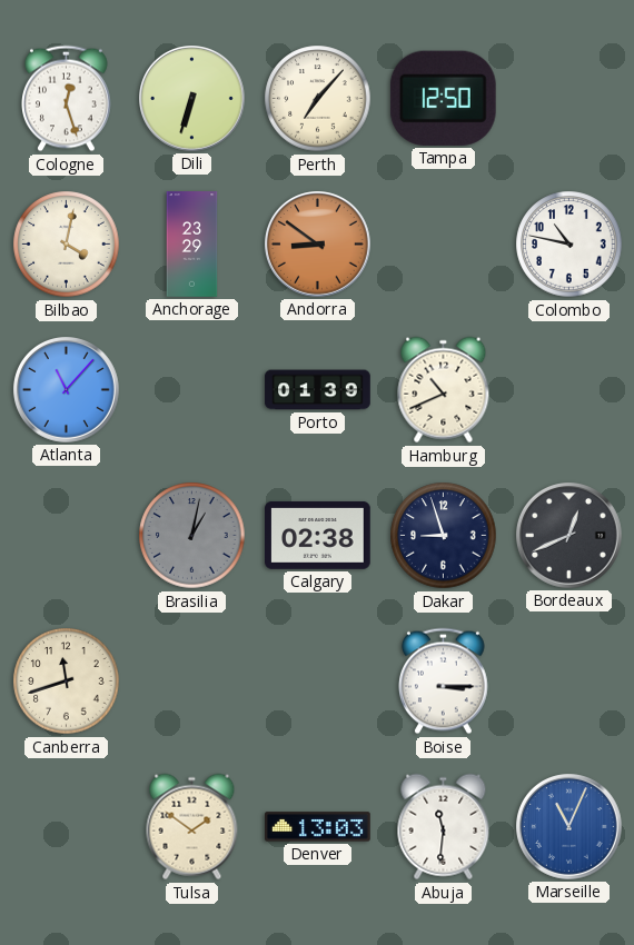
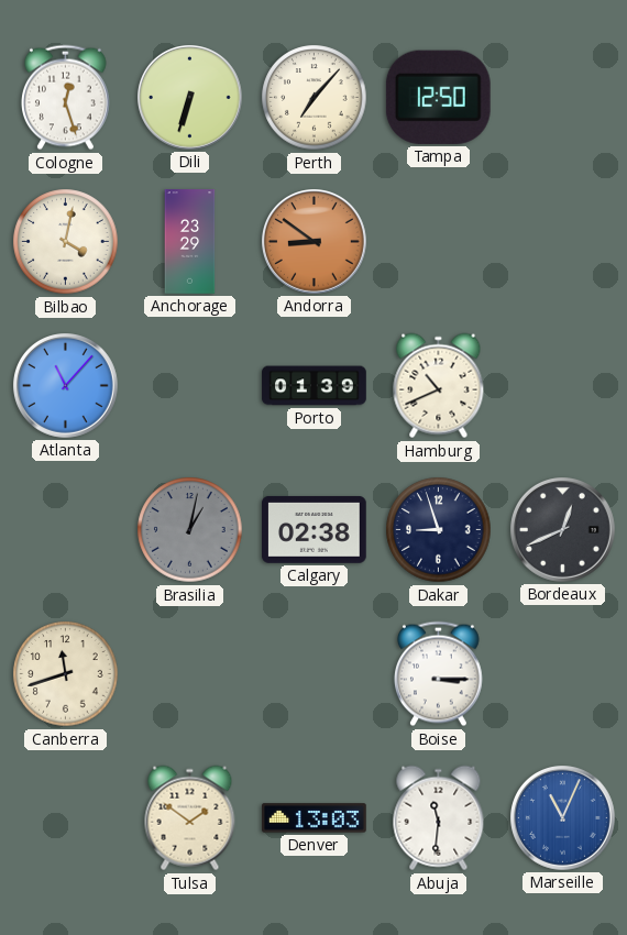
Colombo: 10:47 -> none
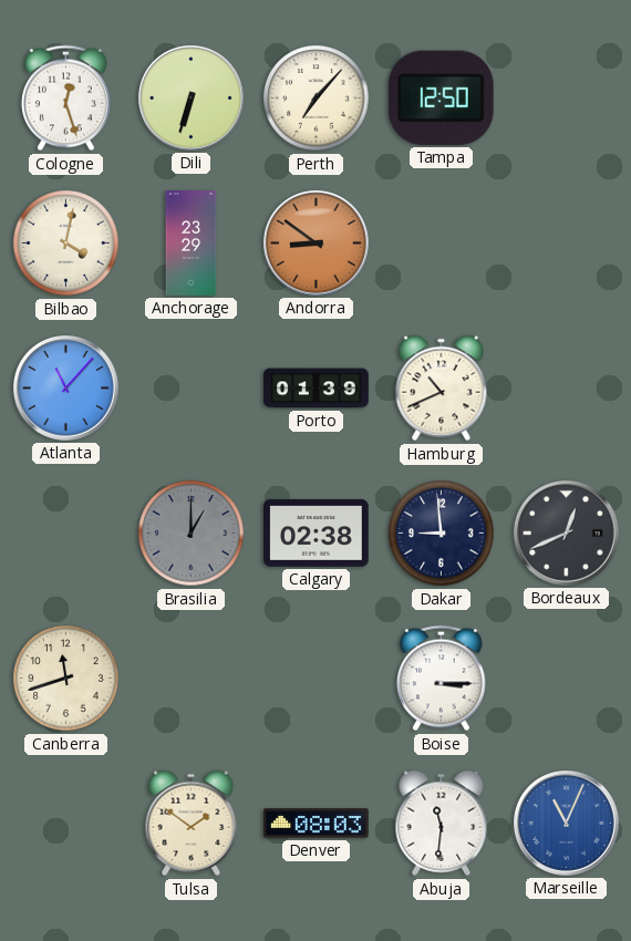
Brasilia: 1:02 -> 1:00
Dakar: 8:57 -> 8:59
Denver: 13:03 -> 08:03
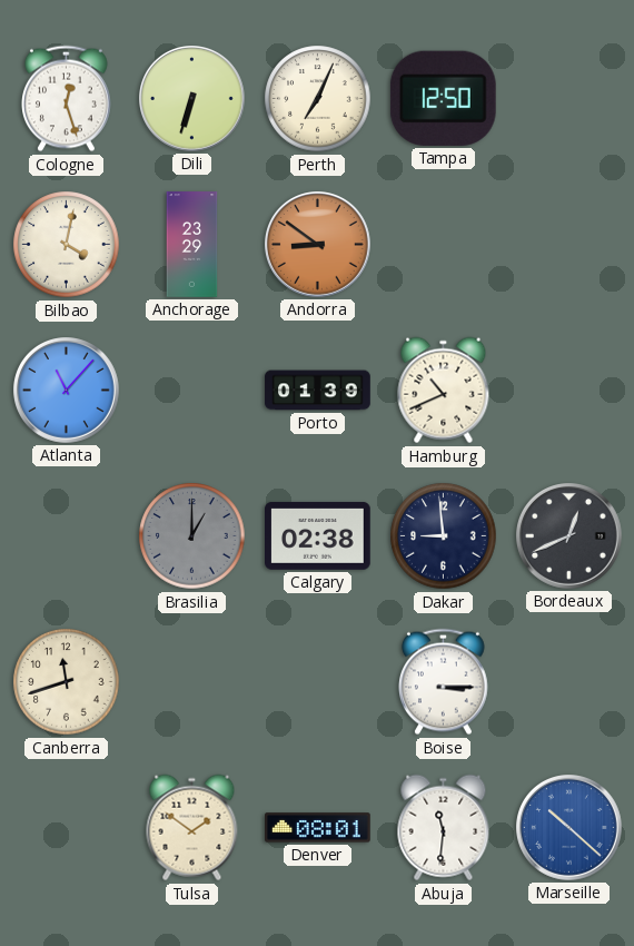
Perth: 7:07 -> 7:04
Denver: 08:03 -> 08:01
Marseille: 11:04 -> 10:22
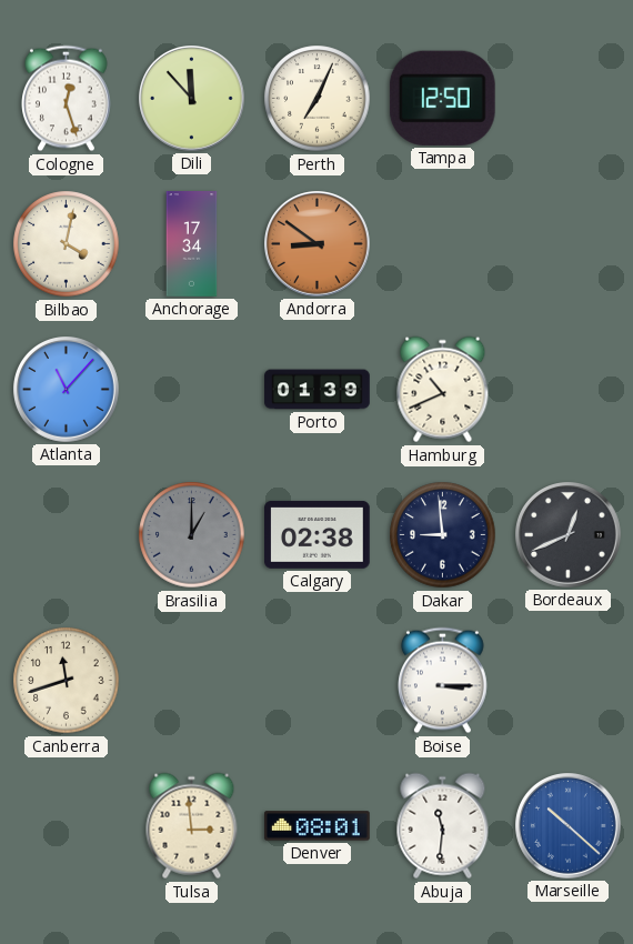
Dili: 6:33 -> 11:53
Anchorage: 23:29 -> 17:34
Tulsa: 1:51 -> 2:59
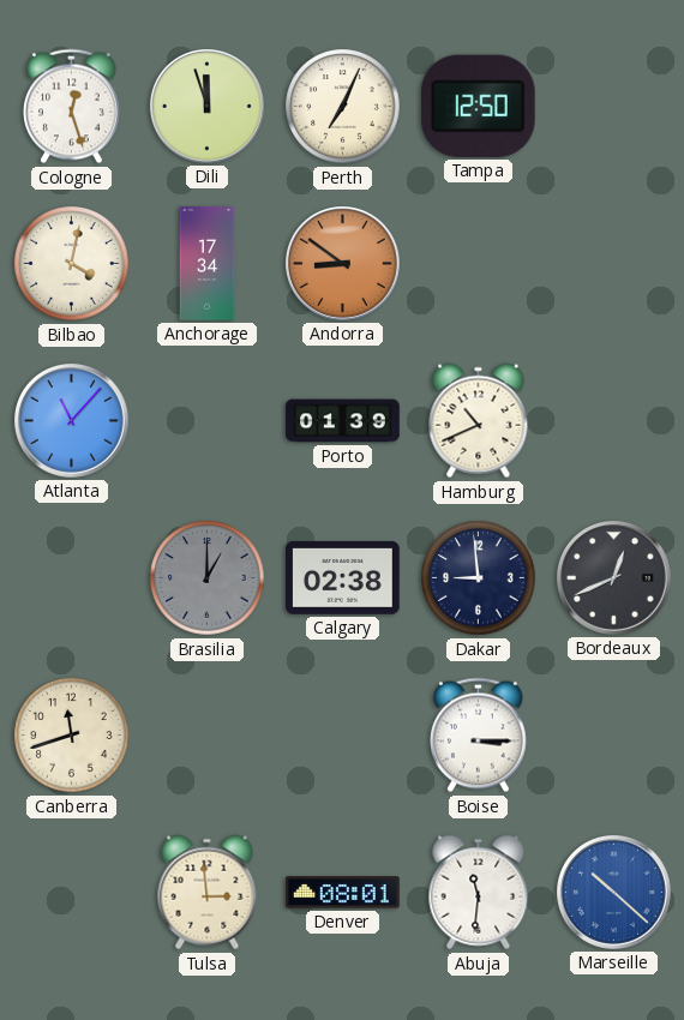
Dili: 11:53 -> 11:57
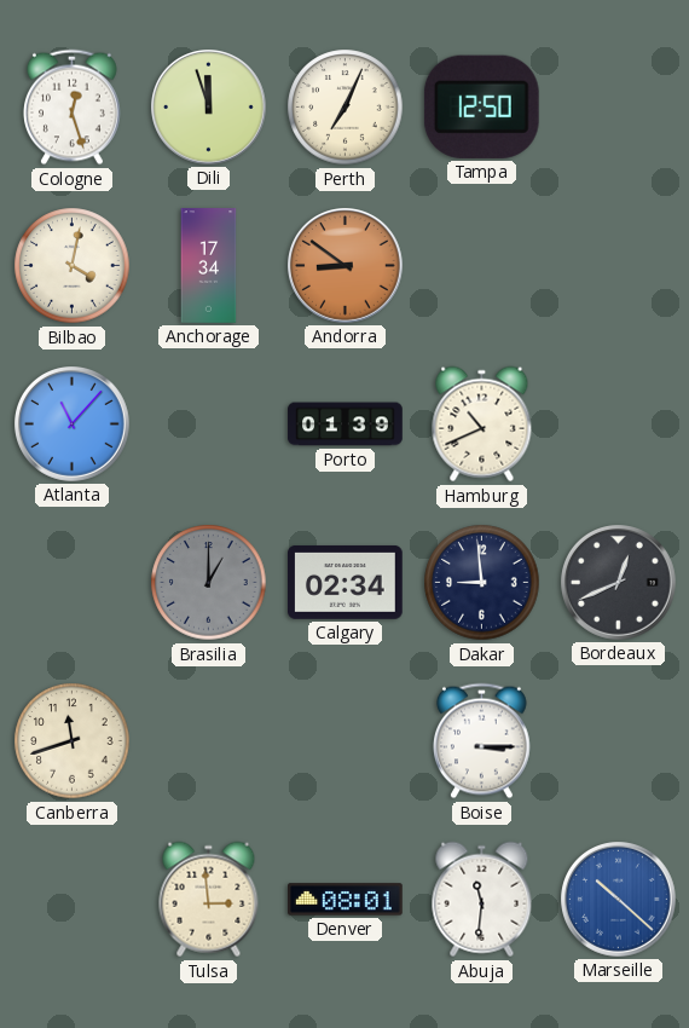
Calgary: 02:38 -> 02:34
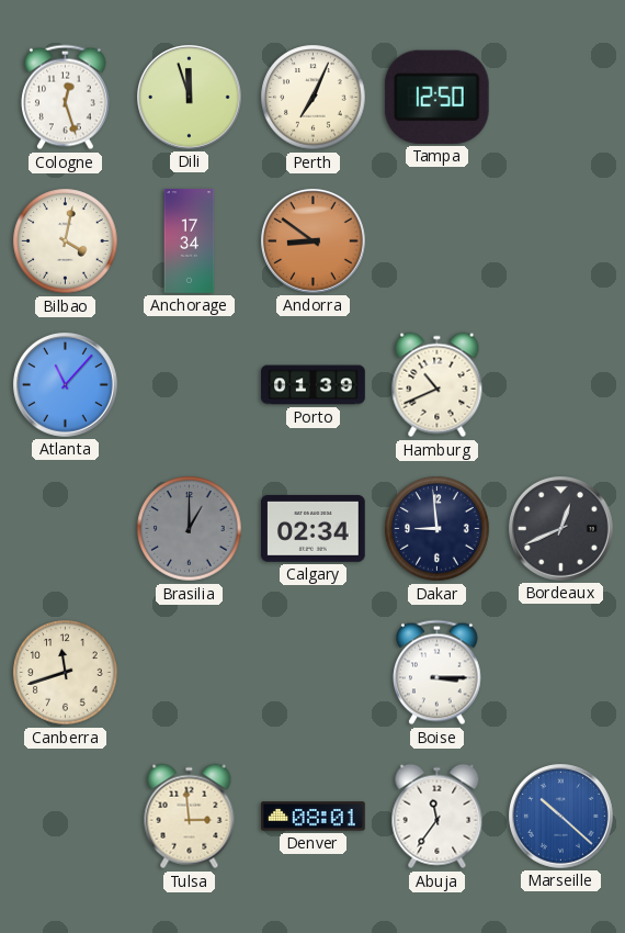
Abuja: 11:31 -> 11:36
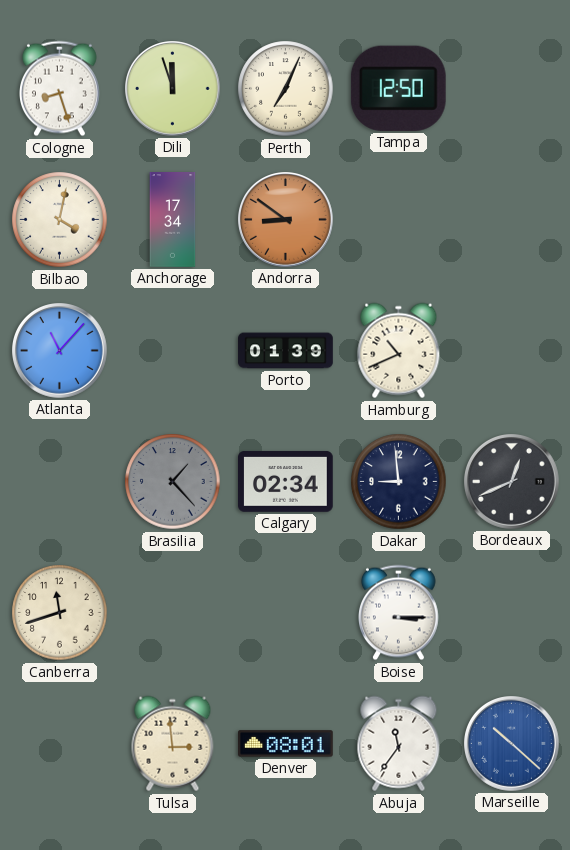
Cologne: 12:27 -> 8:27
Brasilia: 1:00 -> 1:23
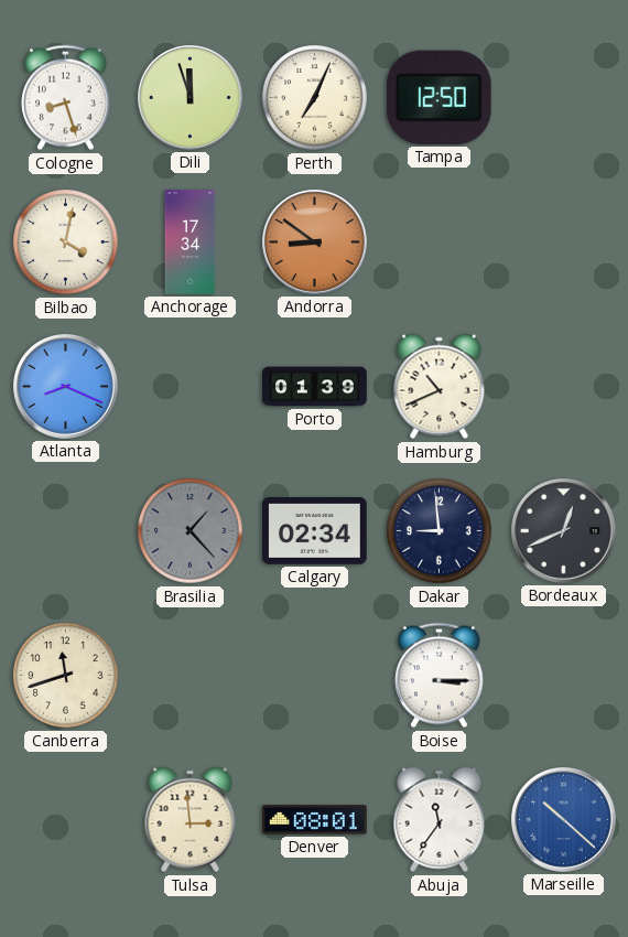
Atlanta: 11:07 -> 8:19
